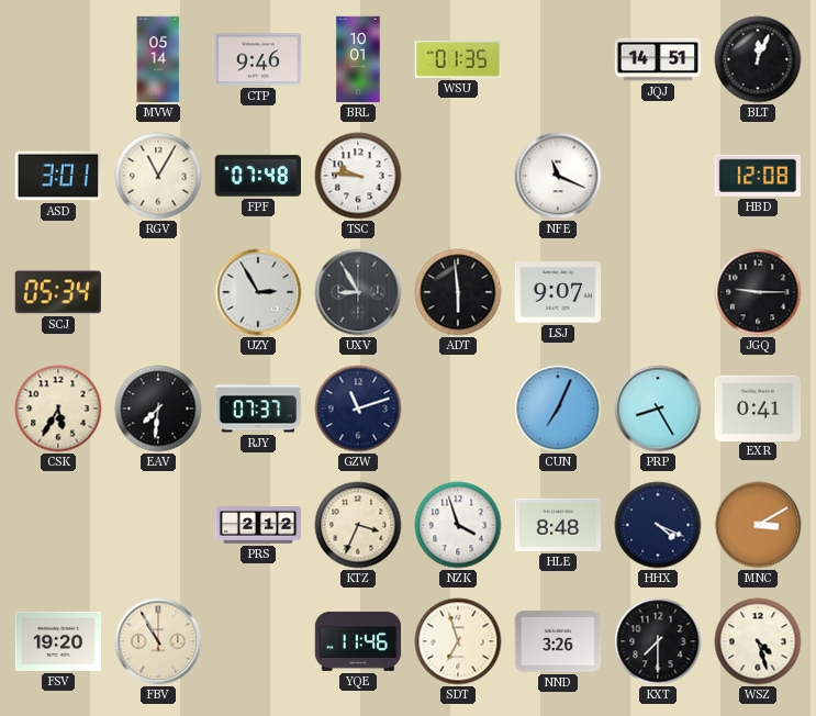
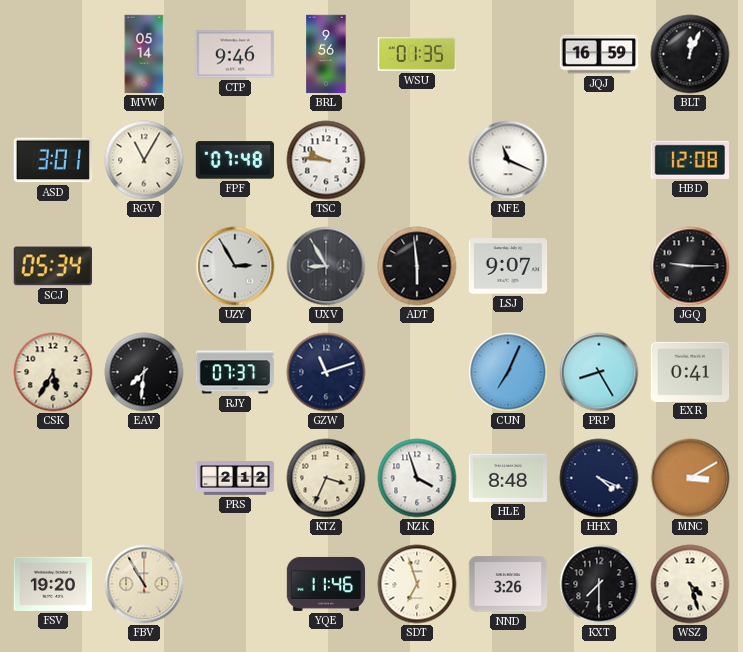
BRL: 10:01 -> 9:56
JQJ: 14:51 -> 16:59
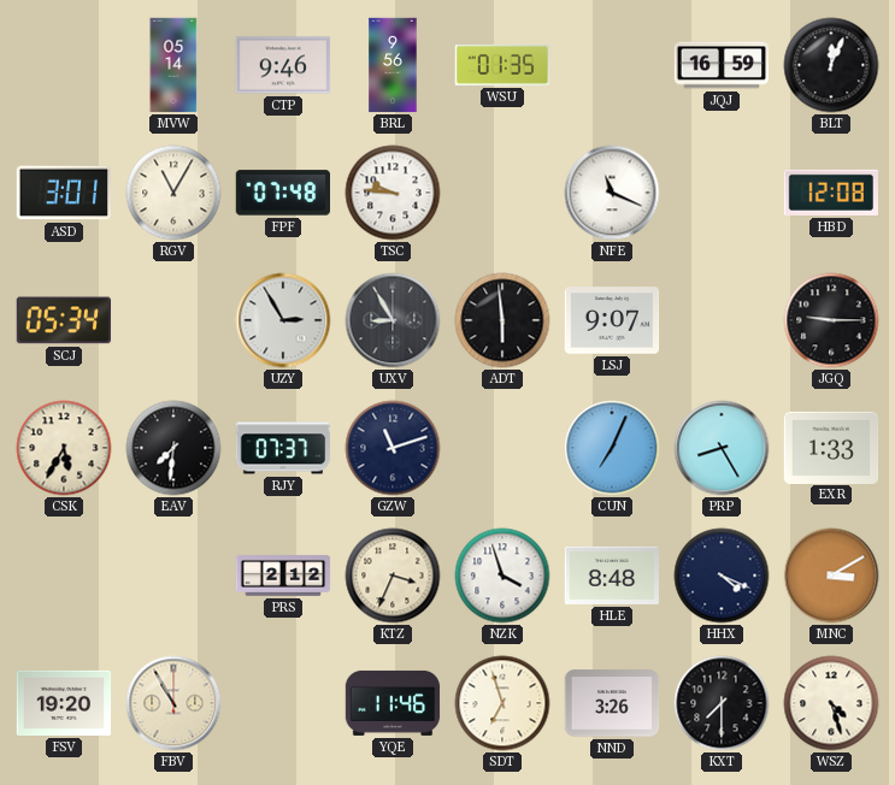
EXR: 0:41 -> 1:33
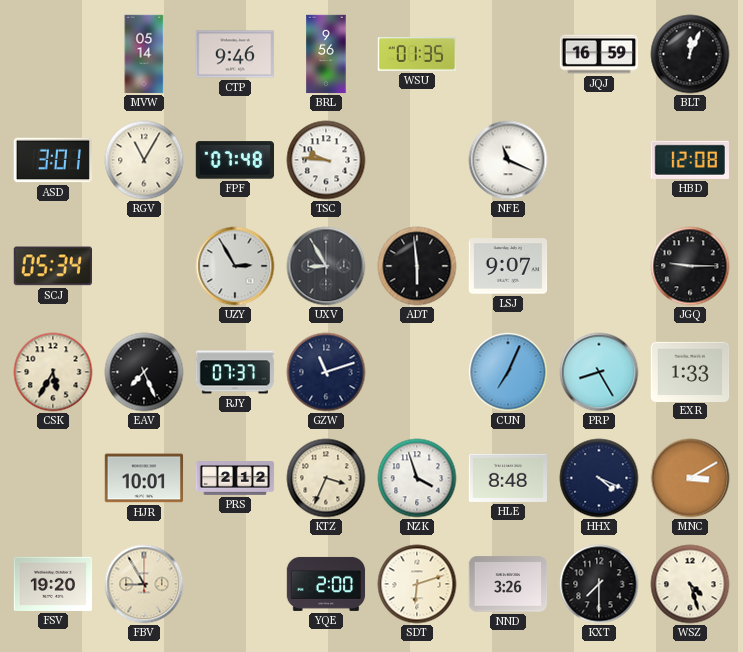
EAV: 7:31 -> 7:26
HJR: none -> 10:01
FBV: 10:55 -> 8:55
YQE: 11:46 -> 2:00
SDT: 6:57 -> 6:12
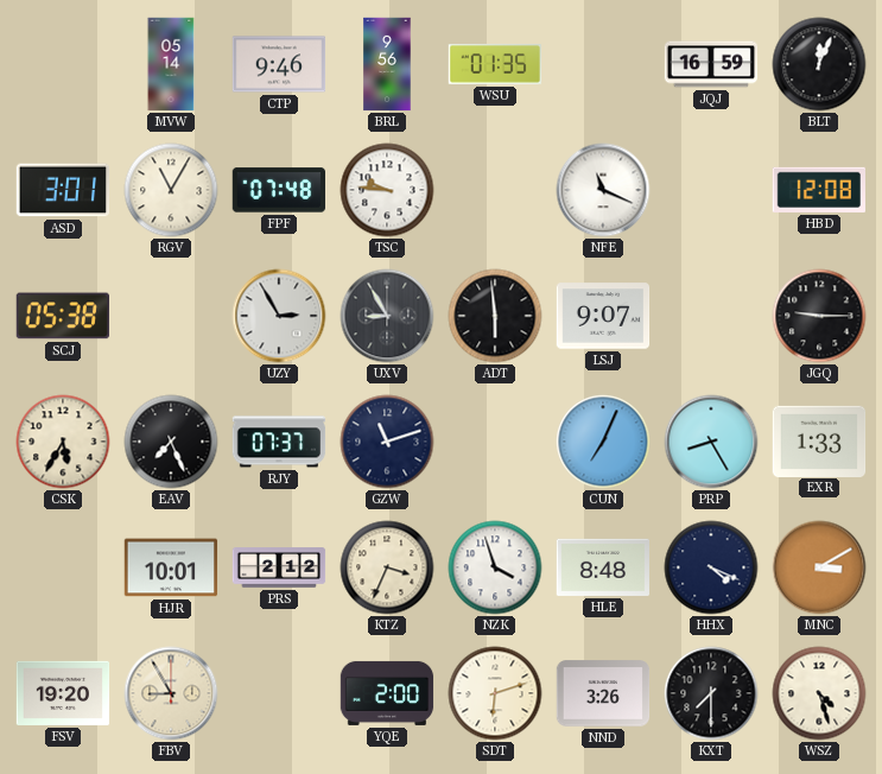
SCJ: 05:34 -> 05:38
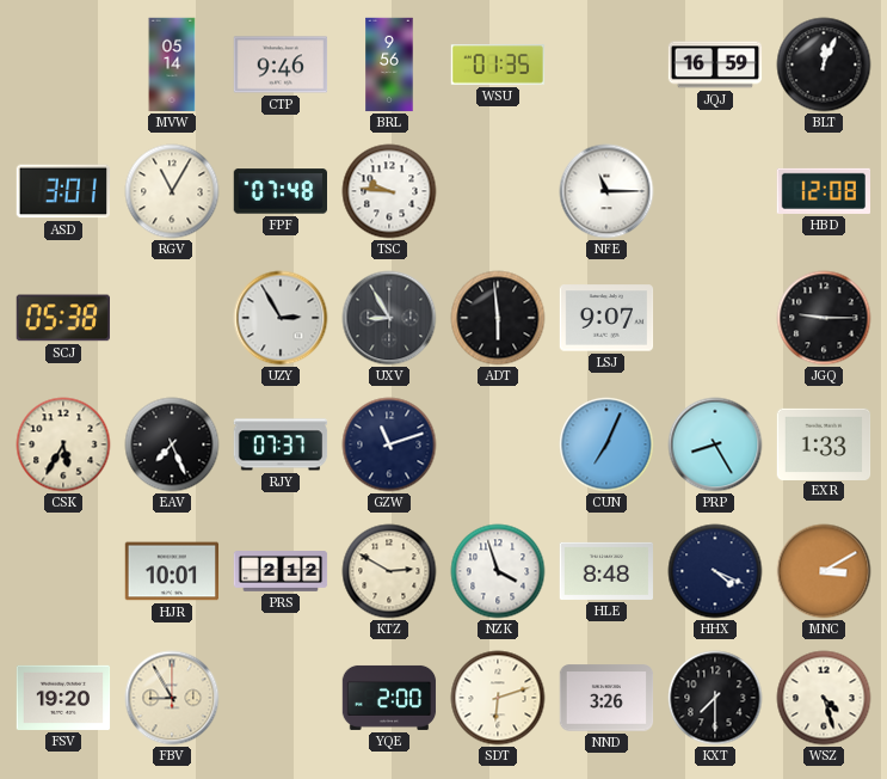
NFE: 11:19 -> 11:15
KTZ: 3:34 -> 2:50
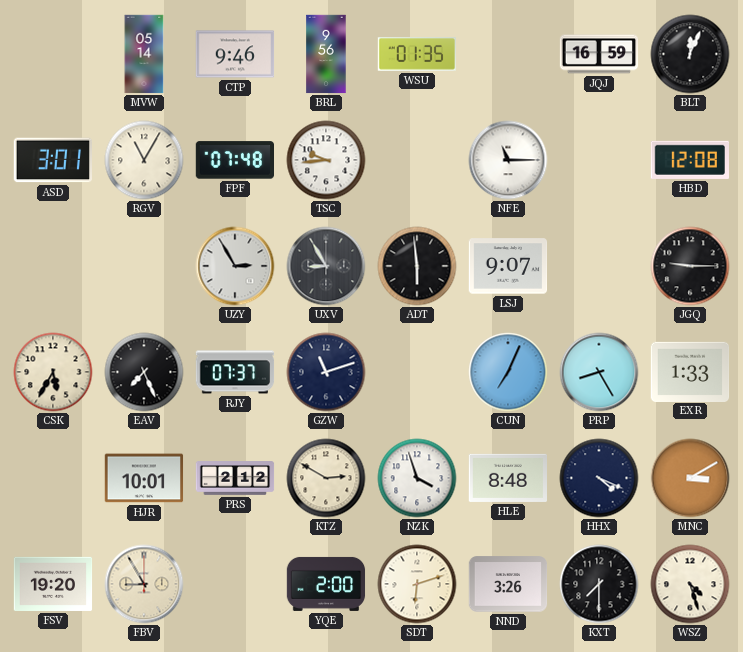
TSC: 9:46 -> 9:44
SCJ: 05:38 -> none
